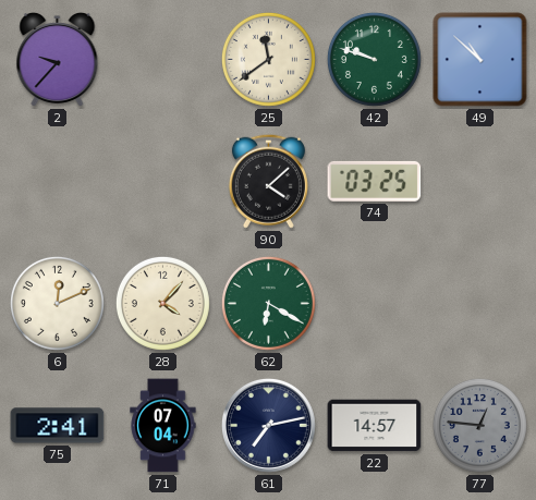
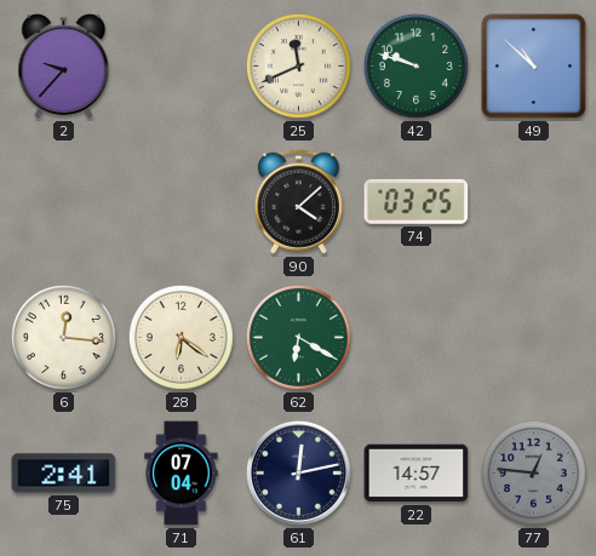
25: 11:39 -> 11:41
6: 12:11 -> 12:16
28: 4:07 -> 6:21
61: 7:13 -> 12:13
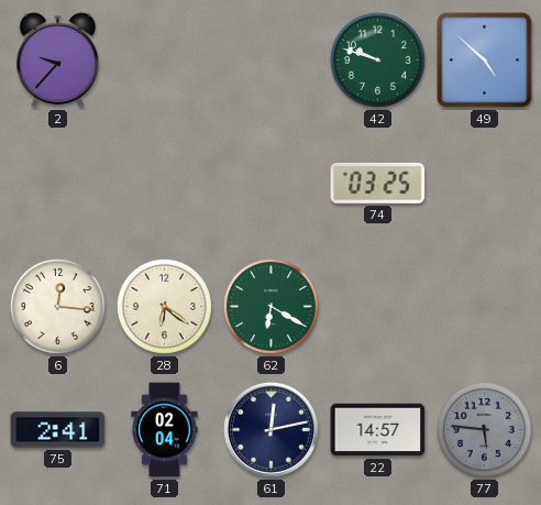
25: 11:41 -> none
49: 10:52 -> 4:52
90: 4:08 -> none
71: 07:04 -> 02:04
77: 12:46 -> 5:46
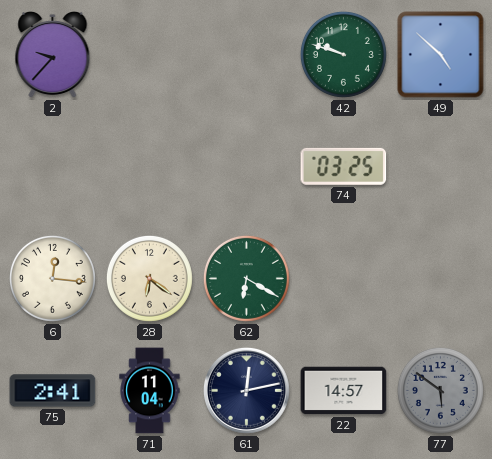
71: 02:04 -> 11:04
77: 5:46 -> 5:51
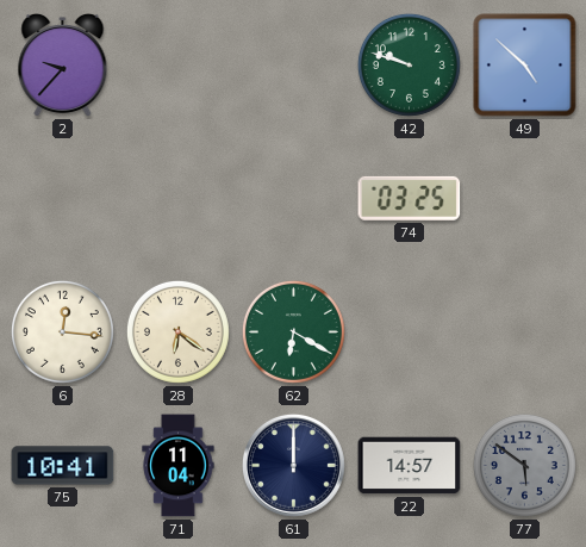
75: 2:41 -> 10:41
61: 12:13 -> 12:00
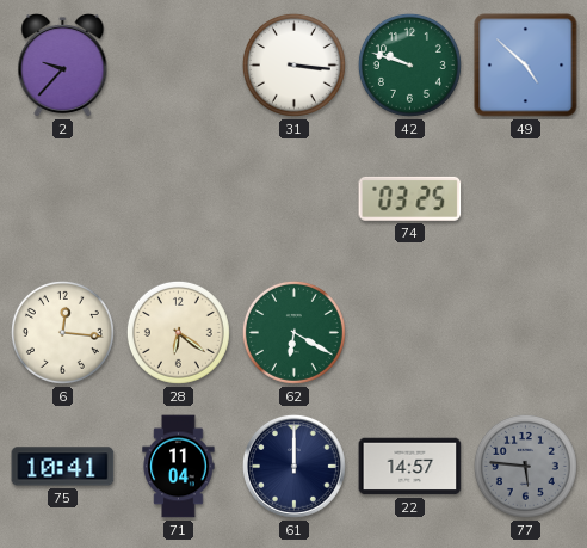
31: none -> 3:16
77: 5:51 -> 5:46
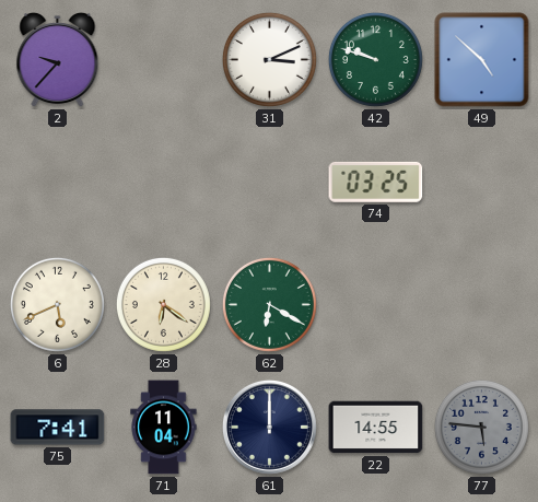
31: 3:16 -> 3:11
6: 12:16 -> 5:41
75: 10:41 -> 7:41
22: 14:57 -> 14:55
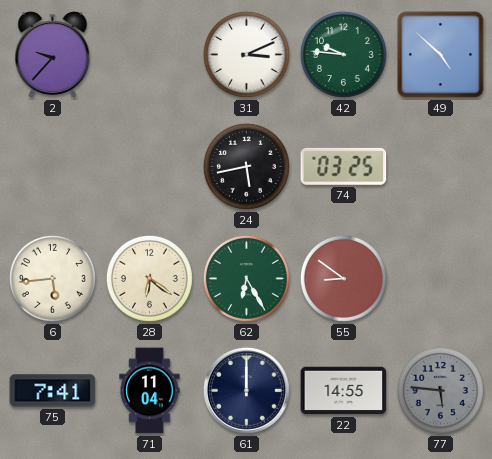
42: 9:48 -> 9:46
24: none -> 5:43
6: 5:41 -> 5:44
62: 6:20 -> 6:25
55: none -> 8:51
